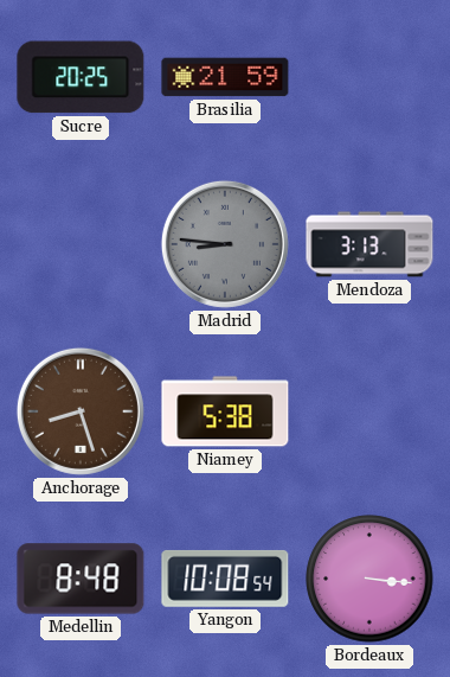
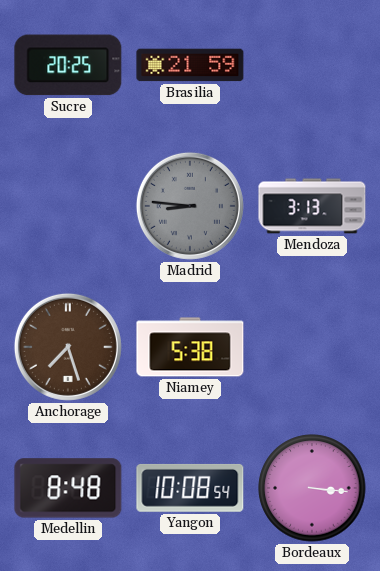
Anchorage: 8:27 -> 7:27
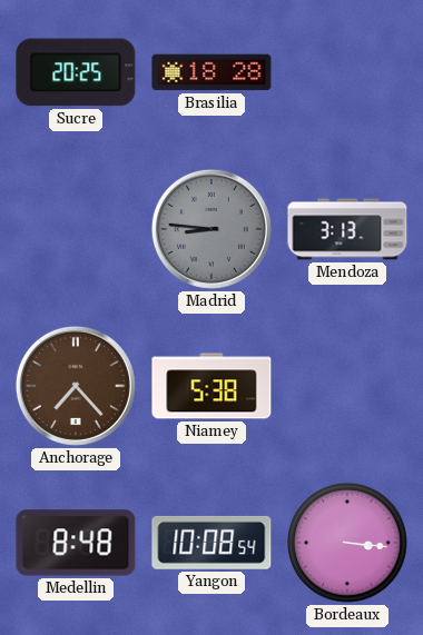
Brasilia: 21:59 -> 18:28
Anchorage: 7:27 -> 7:23
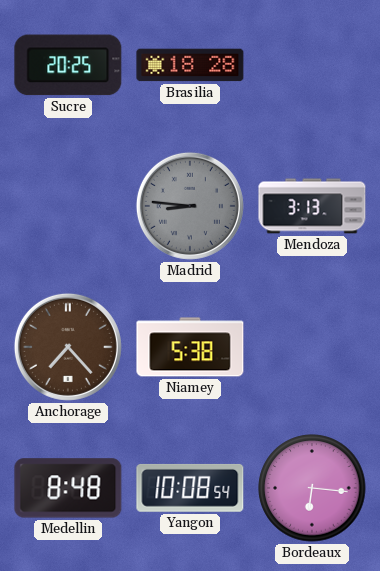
Bordeaux: 3:16 -> 6:16
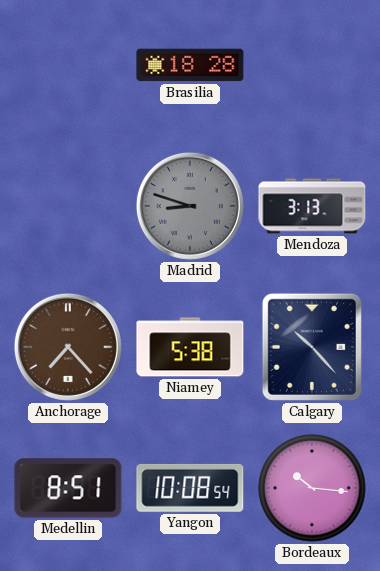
Sucre: 20:25 -> none
Madrid: 8:46 -> 8:48
Calgary: none -> 10:23
Medellin: 8:48 -> 8:51
Bordeaux: 6:16 -> 10:16
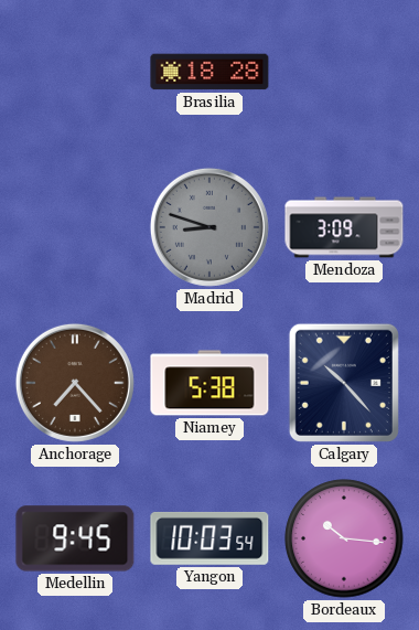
Mendoza: 3:13 -> 3:09
Medellin: 8:51 -> 9:45
Yangon: 10:08 -> 10:03
